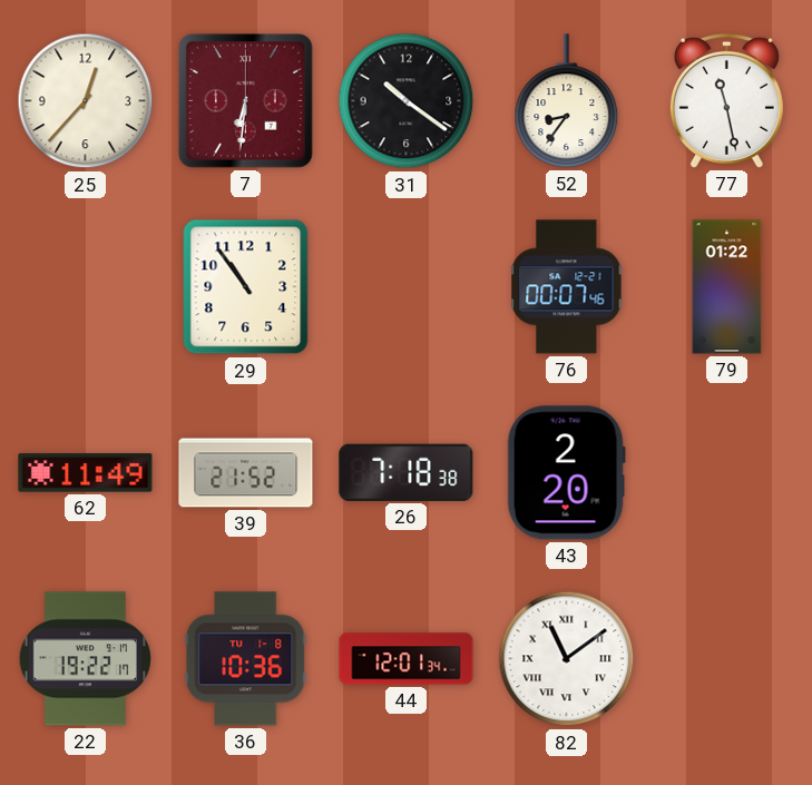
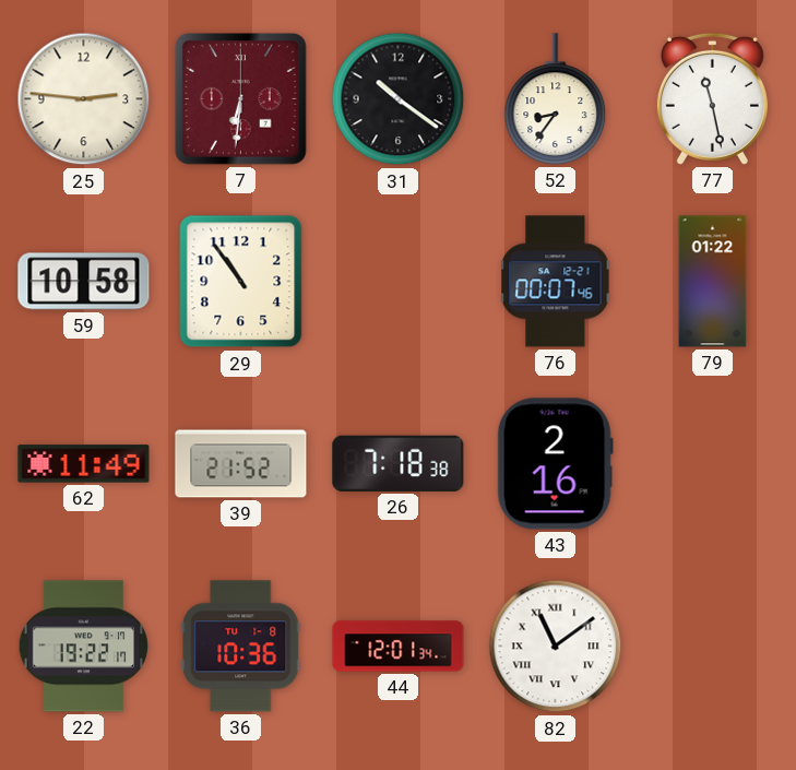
25: 12:37 -> 2:46
59: none -> 10:58
43: 2:20 -> 2:16
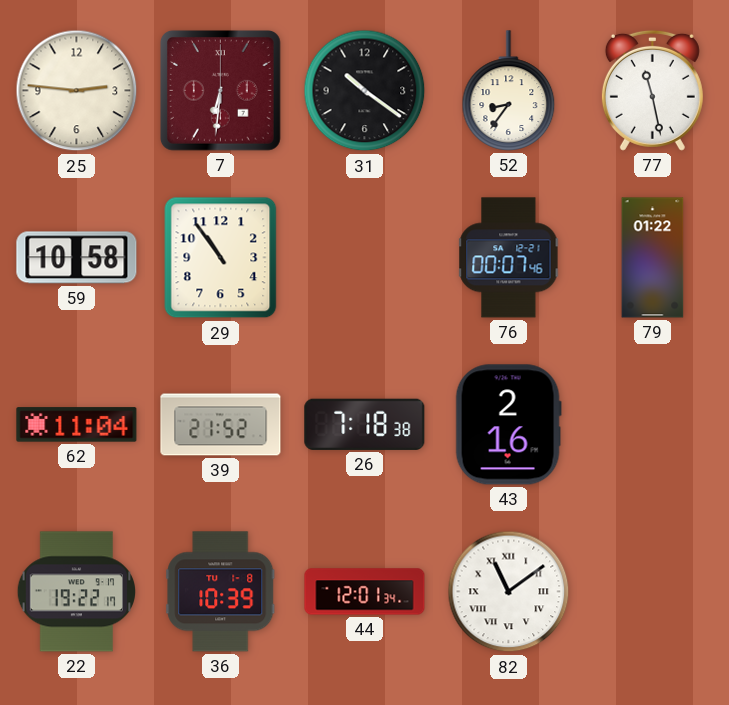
62: 11:49 -> 11:04
36: 10:36 -> 10:39
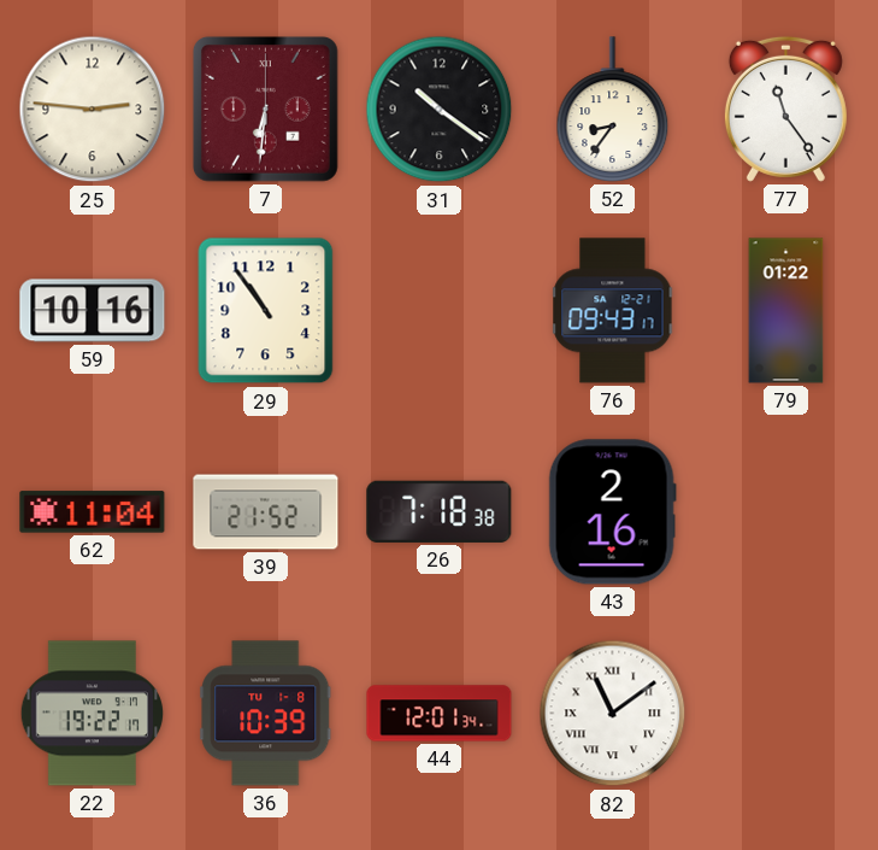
77: 11:28 -> 11:24
59: 10:58 -> 10:16
76: 00:07 -> 09:43
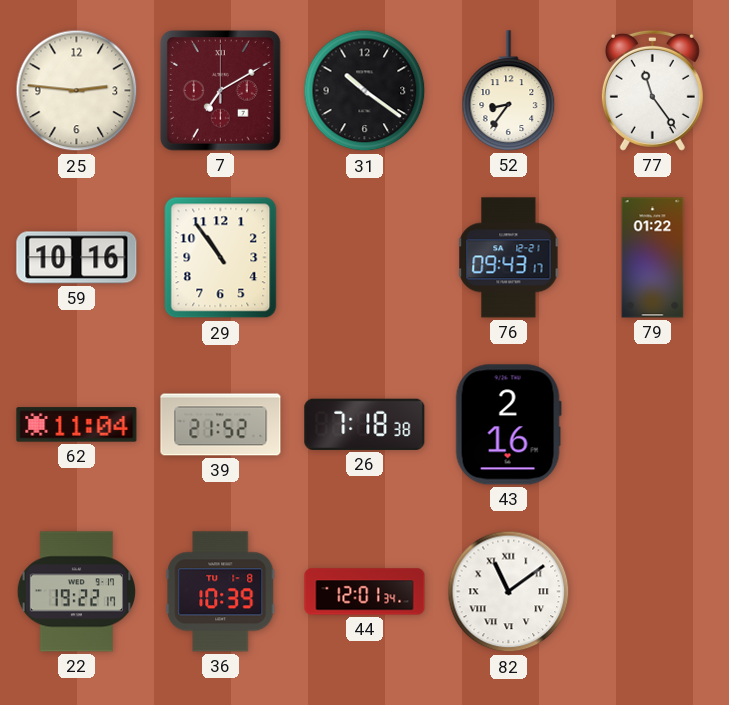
7: 6:31 -> 7:10
